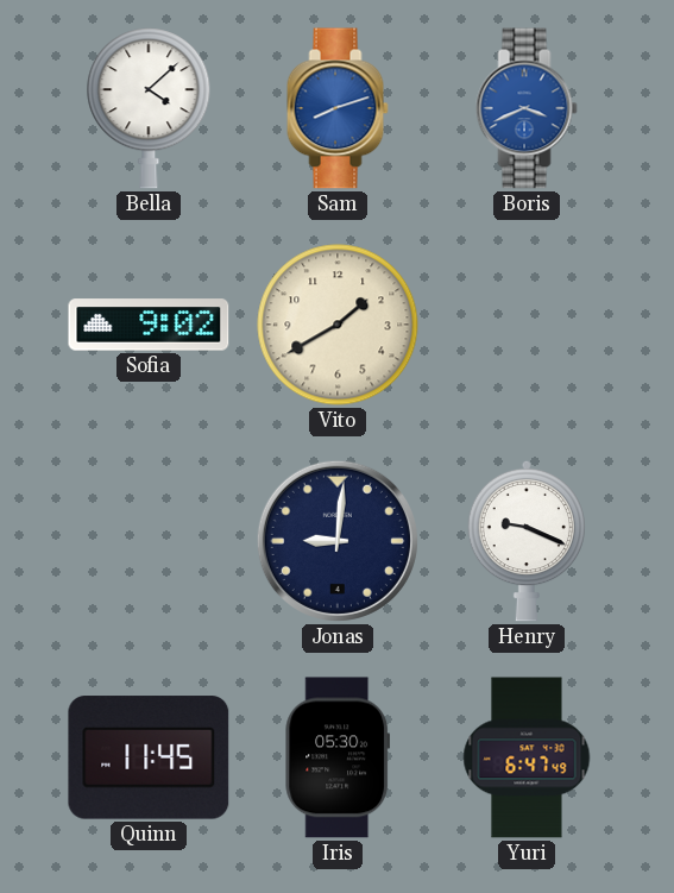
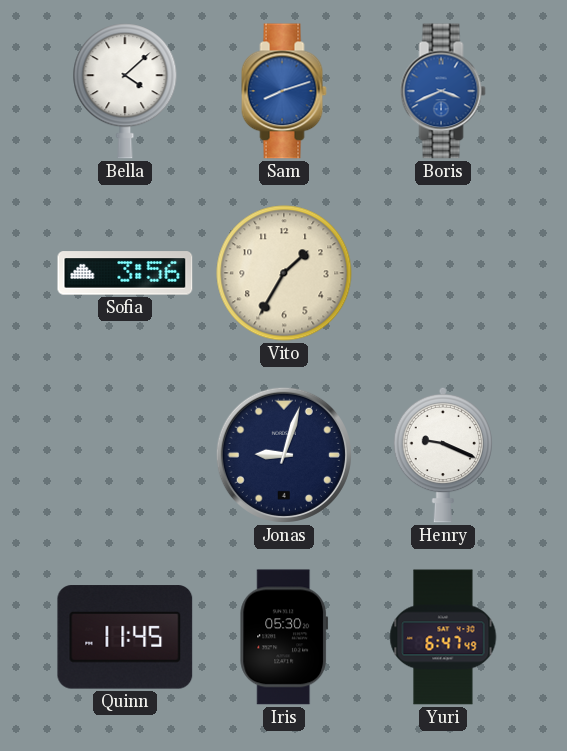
Sofia: 9:02 -> 3:56
Vito: 1:40 -> 1:35
Jonas: 9:01 -> 9:03
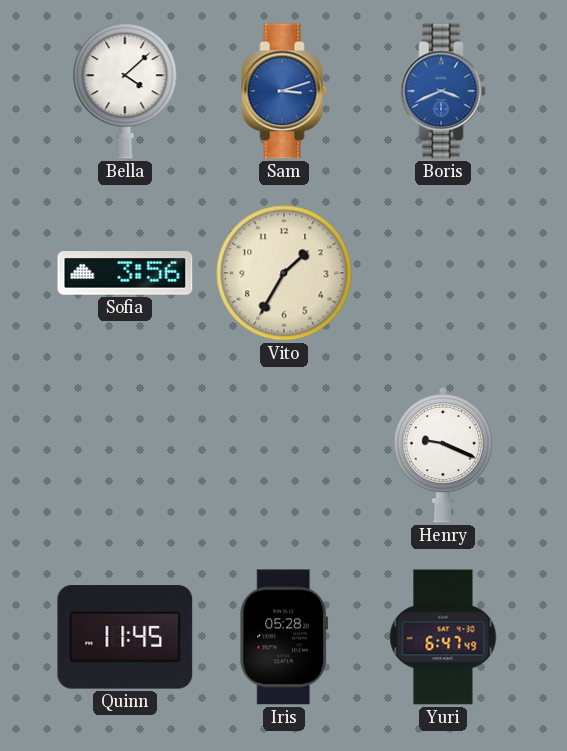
Sam: 8:12 -> 3:12
Jonas: 9:03 -> none
Iris: 05:30 -> 05:28
